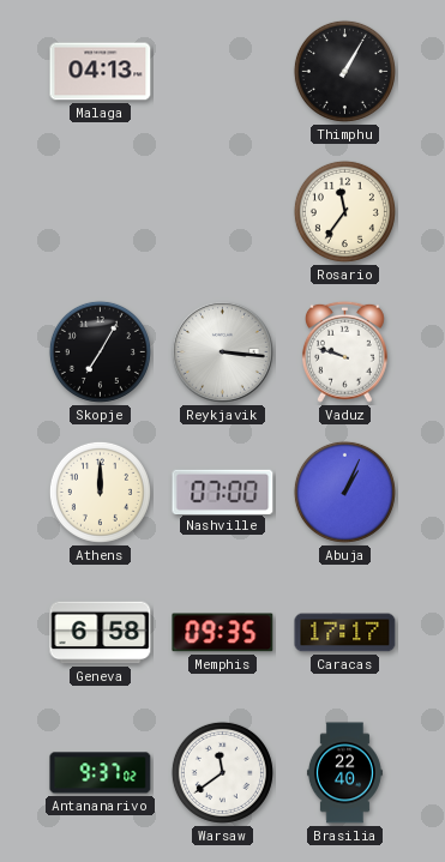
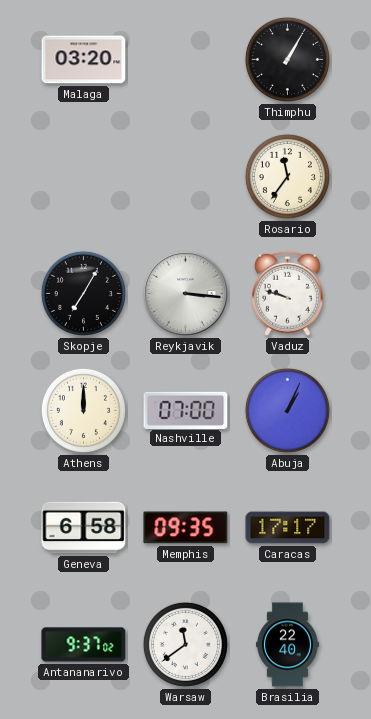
Malaga: 04:13 -> 03:20
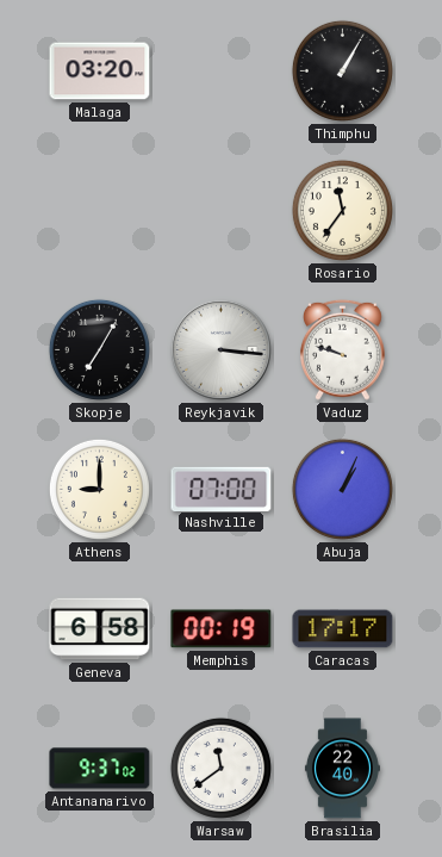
Athens: 12:00 -> 9:00
Memphis: 09:35 -> 00:19
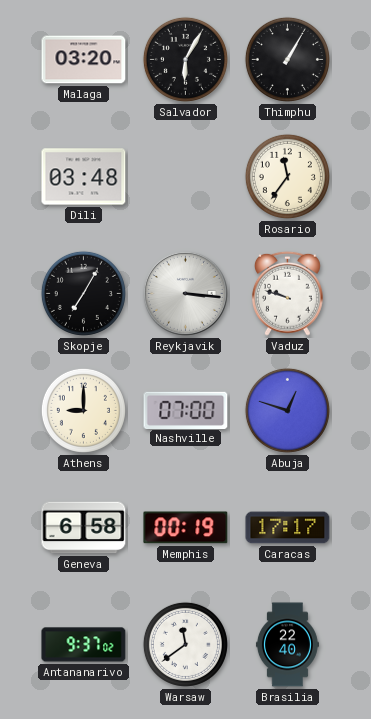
Salvador: none -> 6:05
Dili: none -> 03:48
Abuja: 1:04 -> 12:48
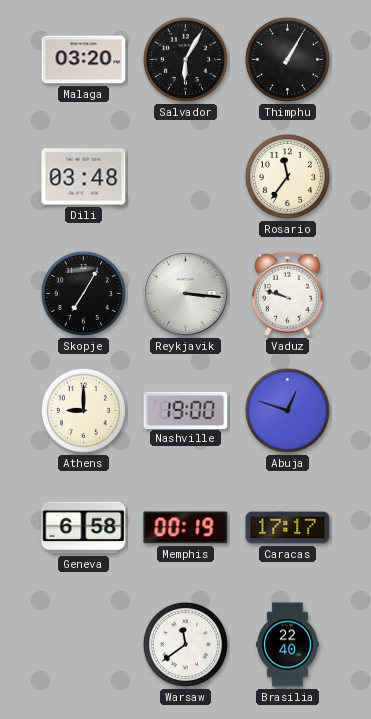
Nashville: 07:00 -> 19:00
Antananarivo: 9:37 -> none
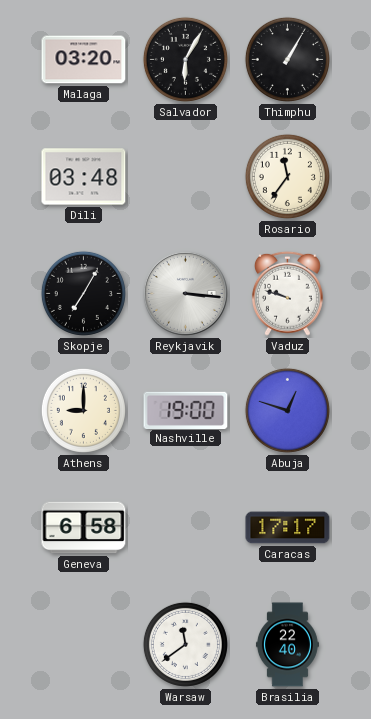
Memphis: 00:19 -> none
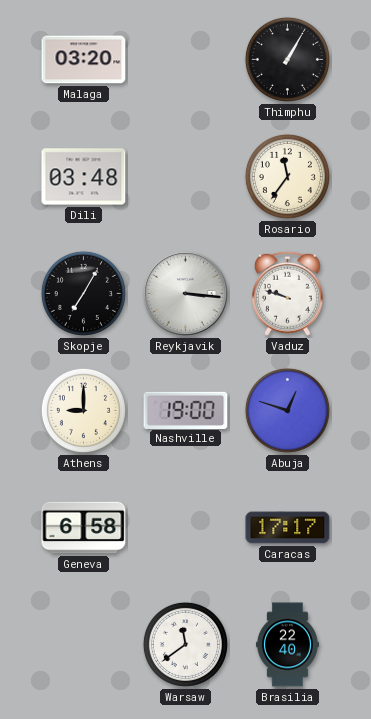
Salvador: 6:05 -> none
